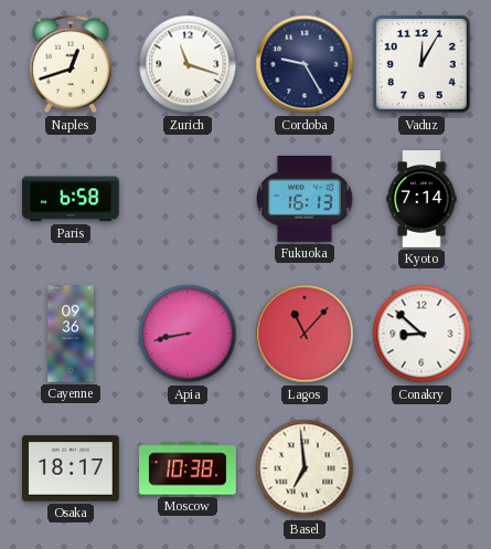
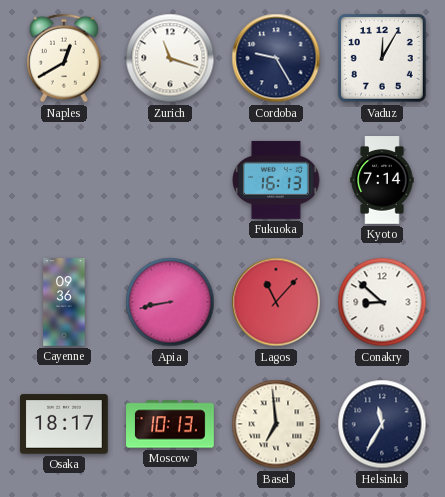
Naples: 12:42 -> 12:40
Paris: 6:58 -> none
Moscow: 10:38 -> 10:13
Helsinki: none -> 11:35
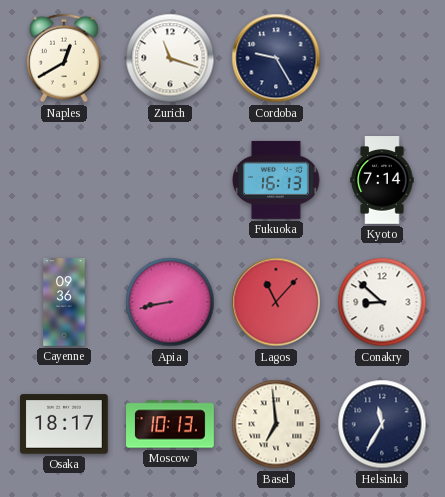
Vaduz: 12:05 -> none
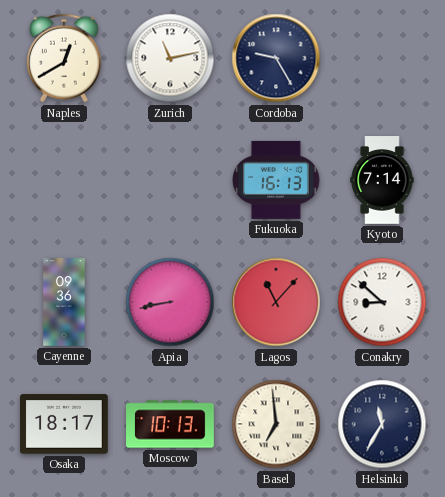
Zurich: 11:18 -> 11:13
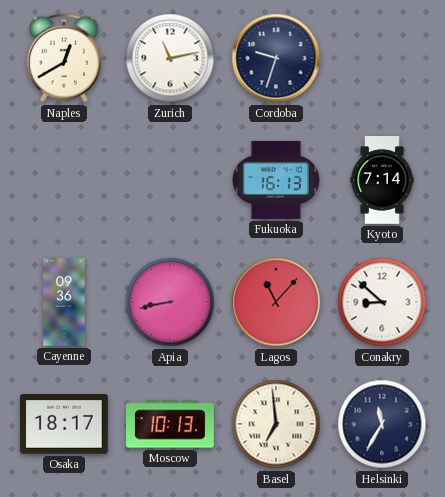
Cordoba: 9:25 -> 9:33
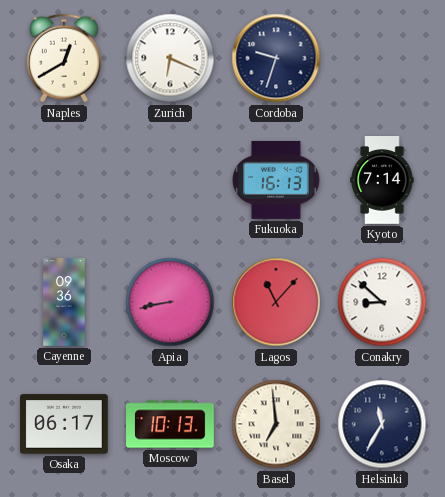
Zurich: 11:13 -> 6:19
Osaka: 18:17 -> 06:17
